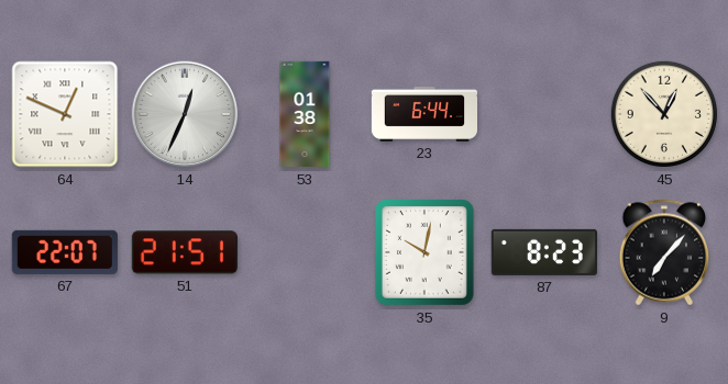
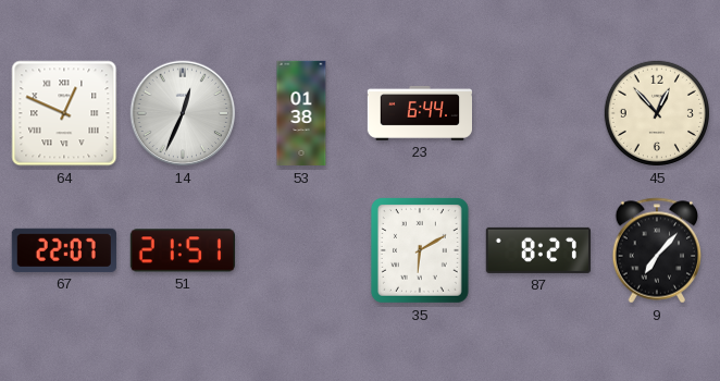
35: 10:02 -> 6:10
87: 8:23 -> 8:27
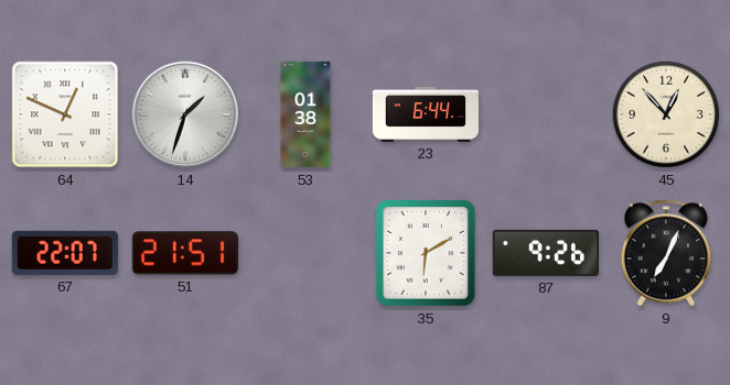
14: 12:34 -> 1:33
87: 8:27 -> 9:26
9: 7:07 -> 7:04
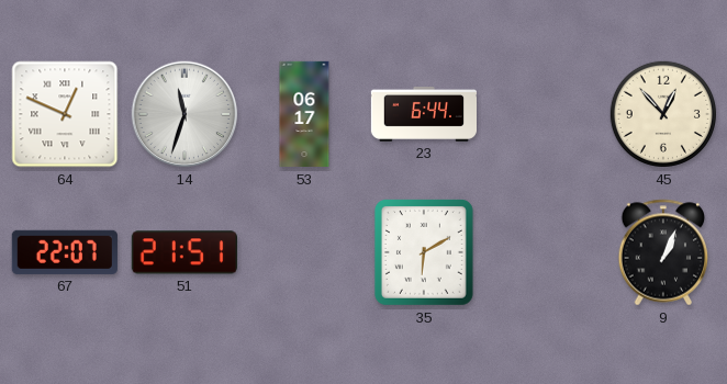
14: 1:33 -> 11:33
53: 01:38 -> 06:17
87: 9:26 -> none
9: 7:04 -> 1:04
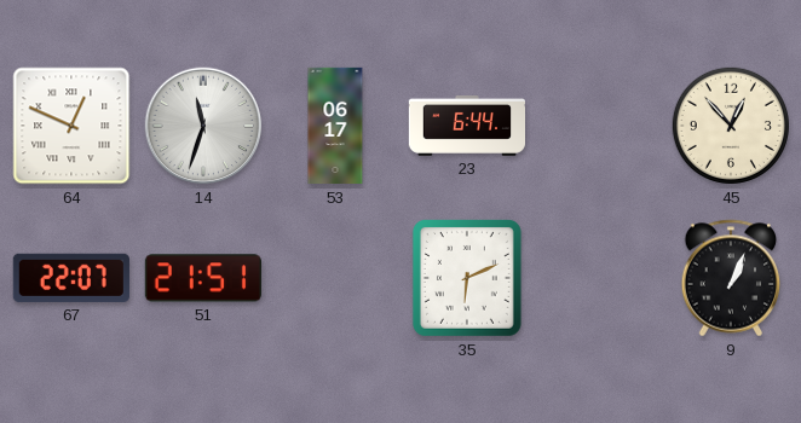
35: 6:10 -> 6:11
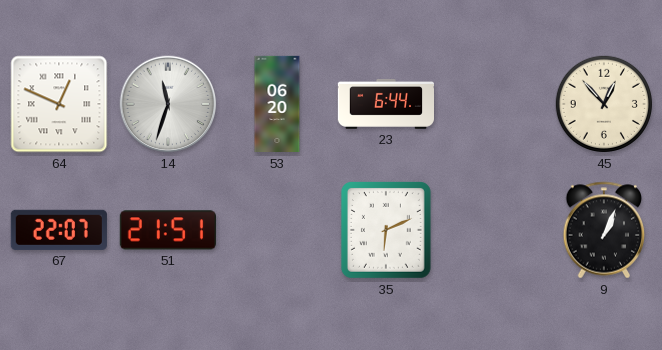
53: 06:17 -> 06:20
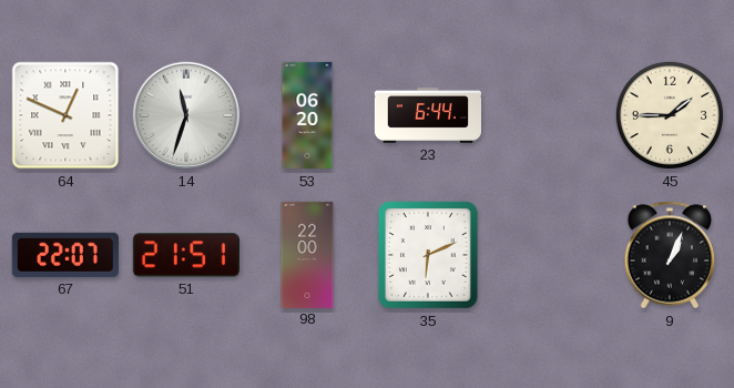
45: 12:53 -> 1:45
98: none -> 22:00
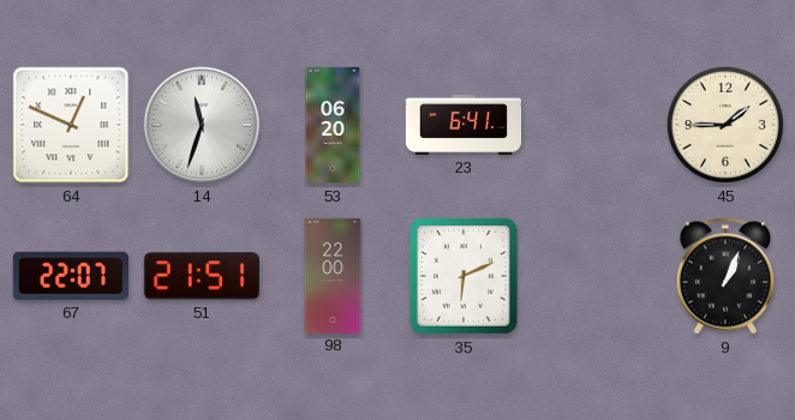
23: 6:44 -> 6:41
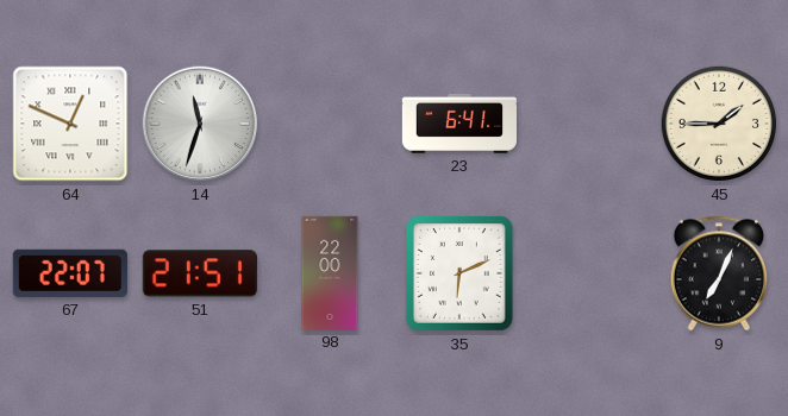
53: 06:20 -> none
9: 1:04 -> 7:04
